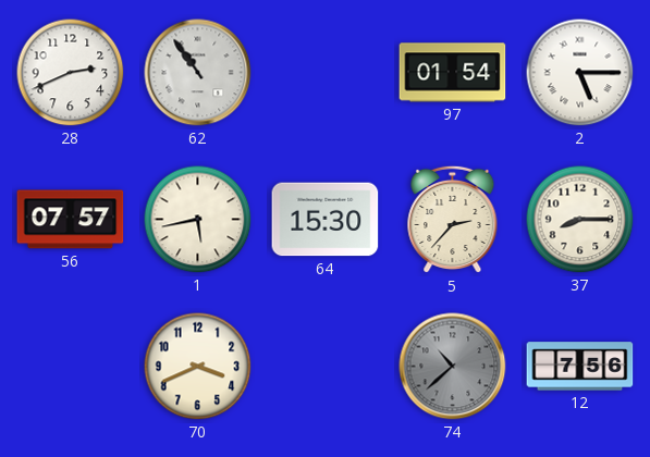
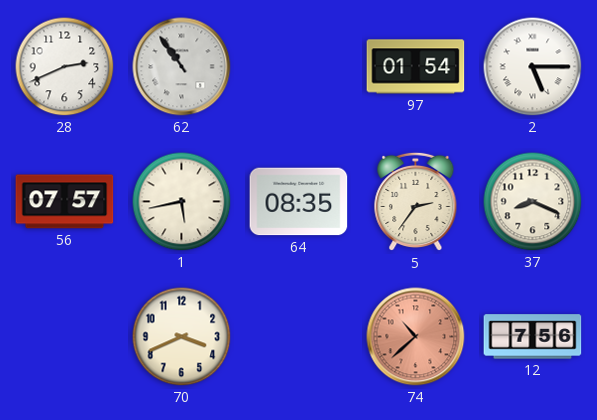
64: 15:30 -> 08:35
5: 2:37 -> 2:36
37: 8:15 -> 8:19
74 dial: grey -> salmon
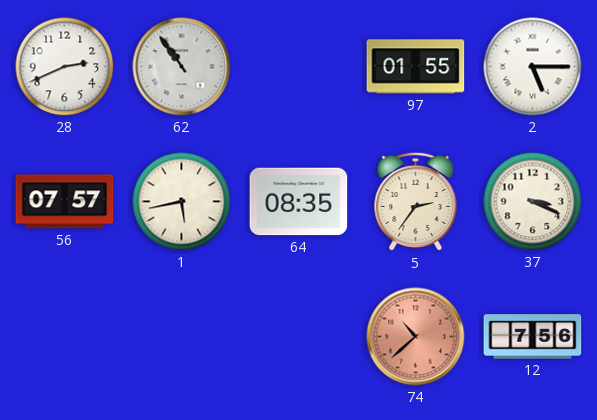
97: 01:54 -> 01:55
37: 8:19 -> 3:19
70: 3:41 -> none
